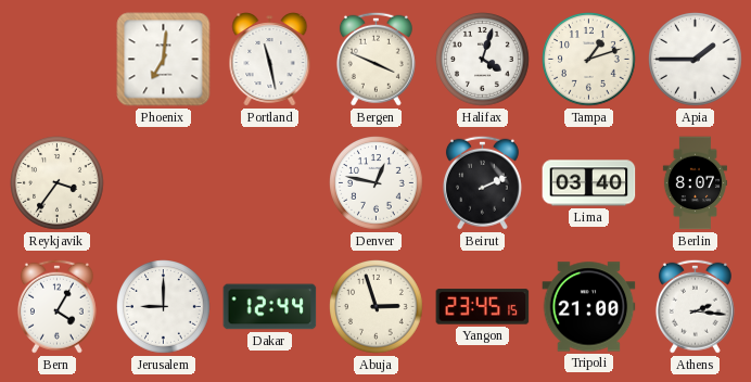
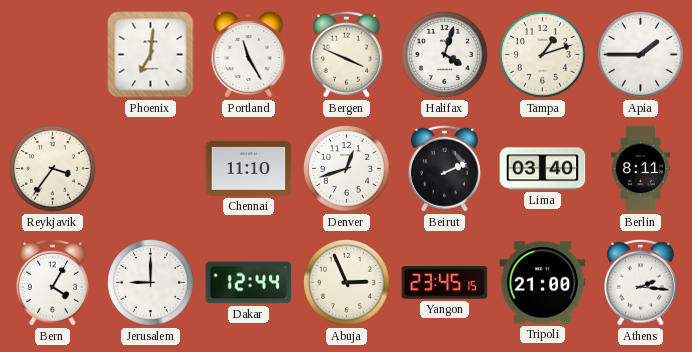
Portland: 11:28 -> 11:25
Chennai: none -> 11:10
Denver: 12:47 -> 12:42
Berlin: 8:07 -> 8:11
Abuja: 2:57 -> 2:56
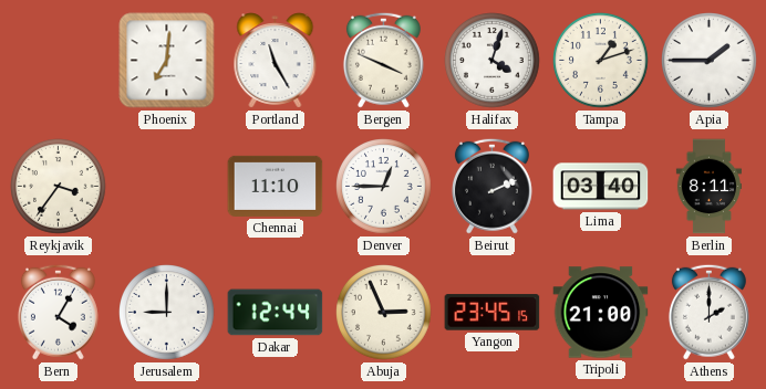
Denver: 12:42 -> 12:45
Athens: 2:16 -> 2:00
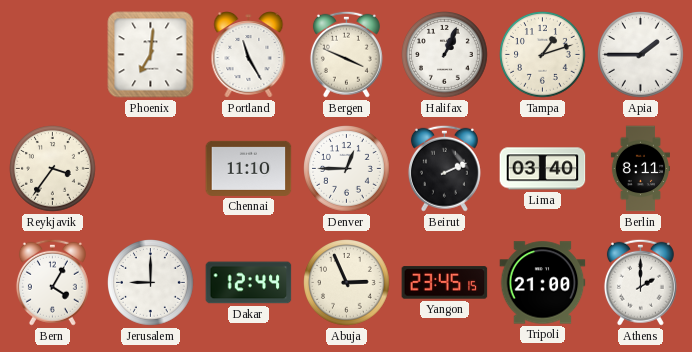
Halifax: 4:03 -> 1:04
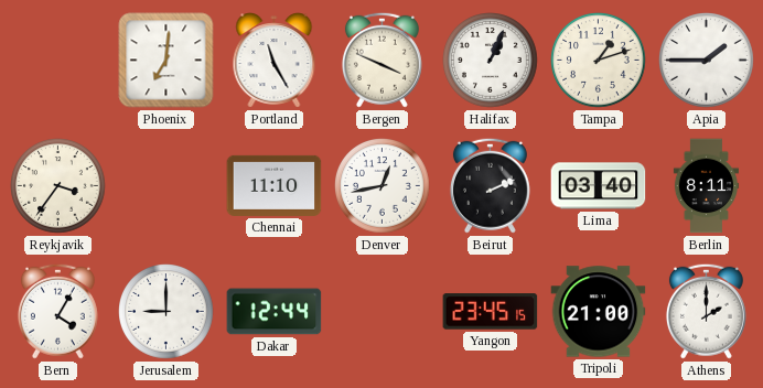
Denver: 12:45 -> 12:43
Abuja: 2:56 -> none
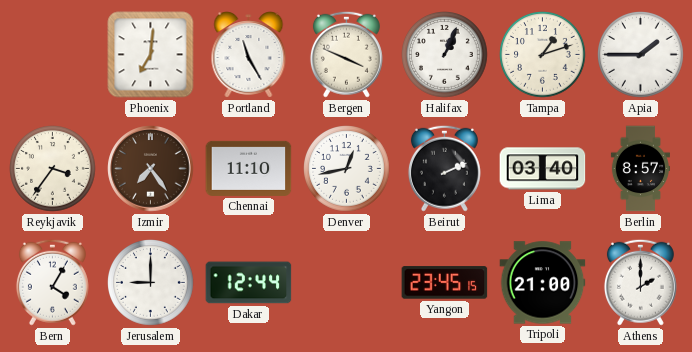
Izmir: none -> 7:24
Berlin: 8:11 -> 8:57
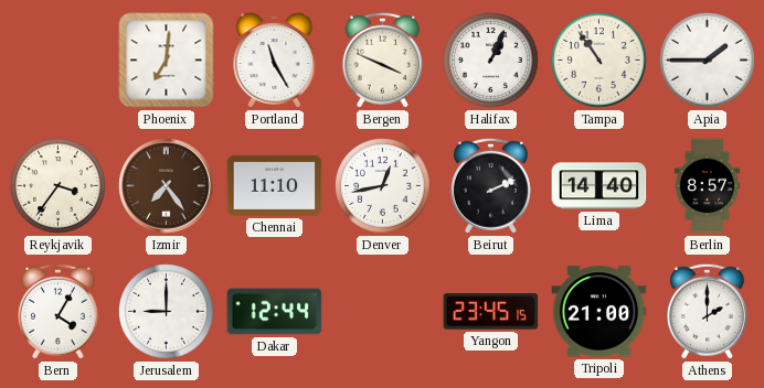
Tampa: 1:12 -> 10:54
Lima: 03:40 -> 14:40
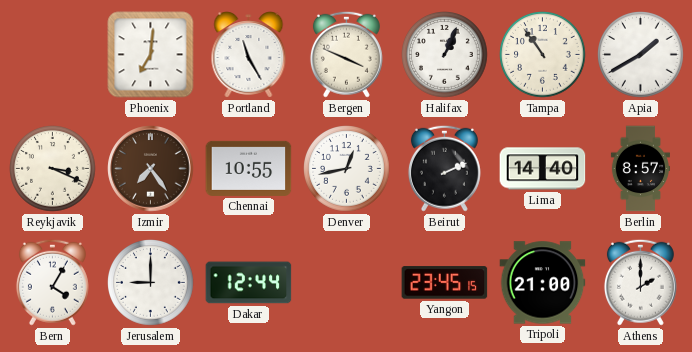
Apia: 1:45 -> 1:40
Reykjavik: 3:36 -> 3:19
Chennai: 11:10 -> 10:55
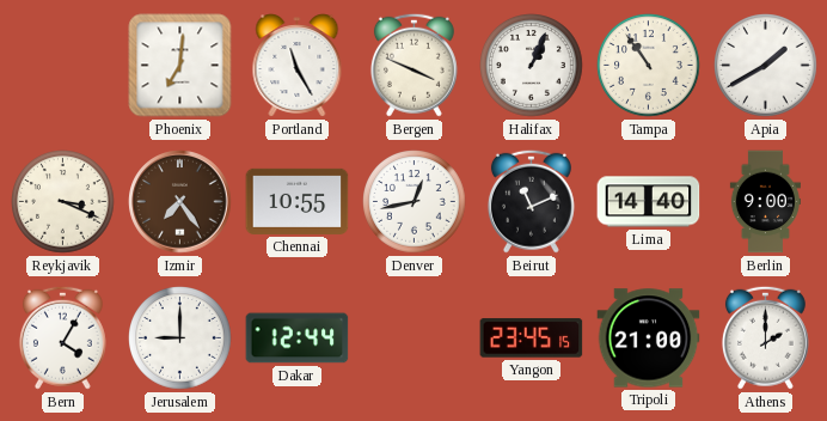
Beirut: 2:11 -> 11:11
Berlin: 8:57 -> 9:00
